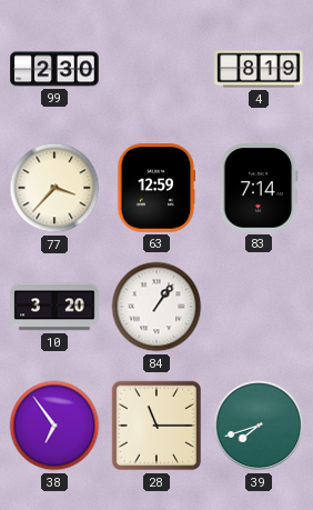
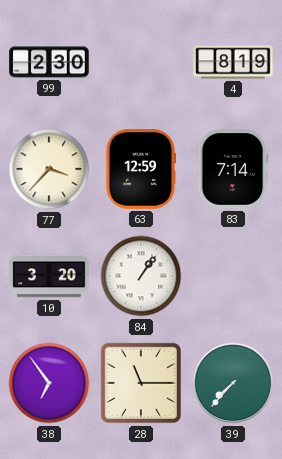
39: 7:42 -> 7:37
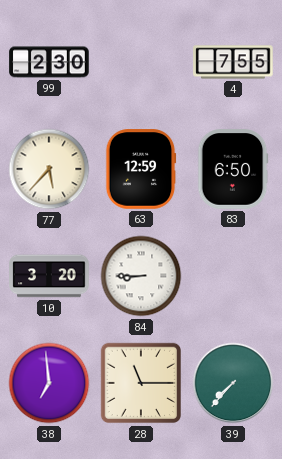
4: 8:19 -> 7:55
77: 3:37 -> 5:37
83: 7:14 -> 6:50
84: 1:06 -> 8:45
38: 6:54 -> 6:59
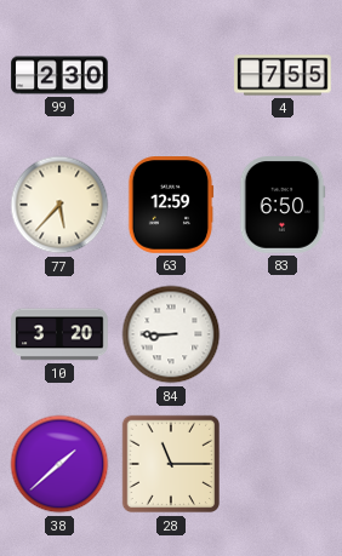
38: 6:59 -> 1:38
39: 7:37 -> none
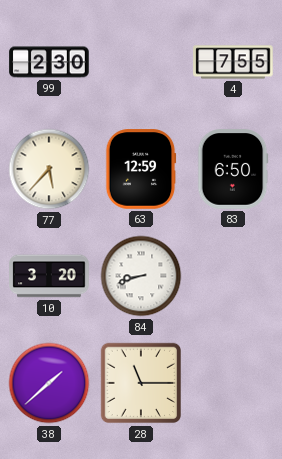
84: 8:45 -> 8:42
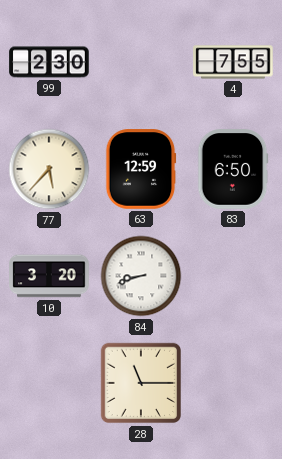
38: 1:38 -> none
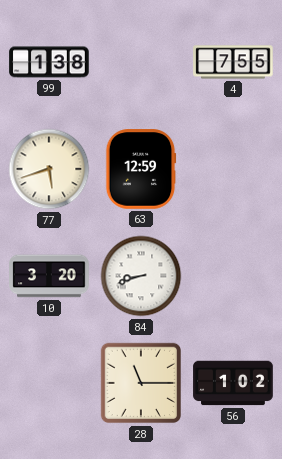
99: 2:30 -> 1:38
77: 5:37 -> 5:42
83: 6:50 -> none
56: none -> 1:02
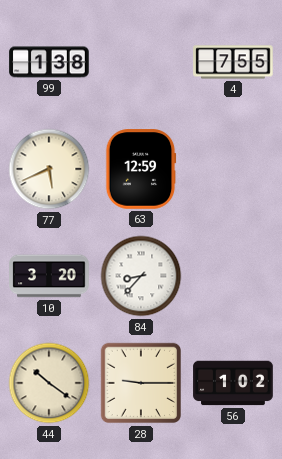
77: 5:42 -> 5:41
84: 8:42 -> 8:37
44: none -> 10:21
28: 11:15 -> 9:15
